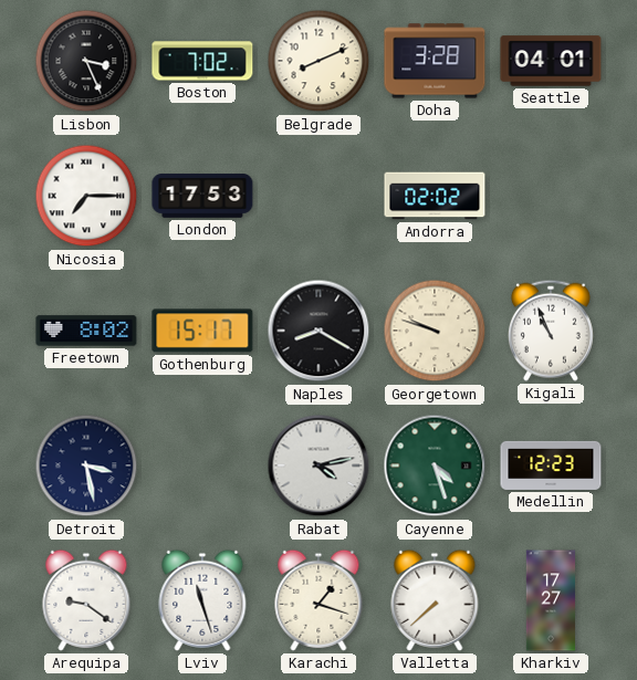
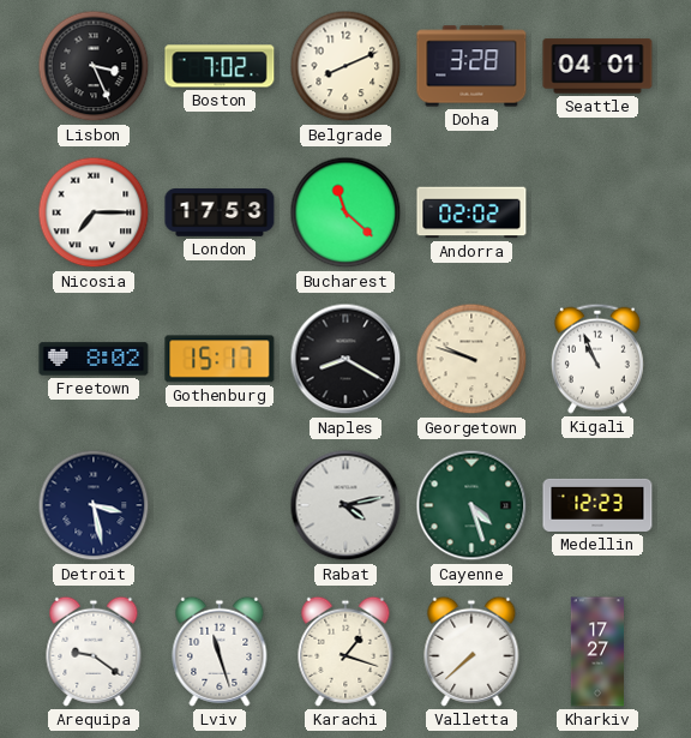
Bucharest: none -> 11:22
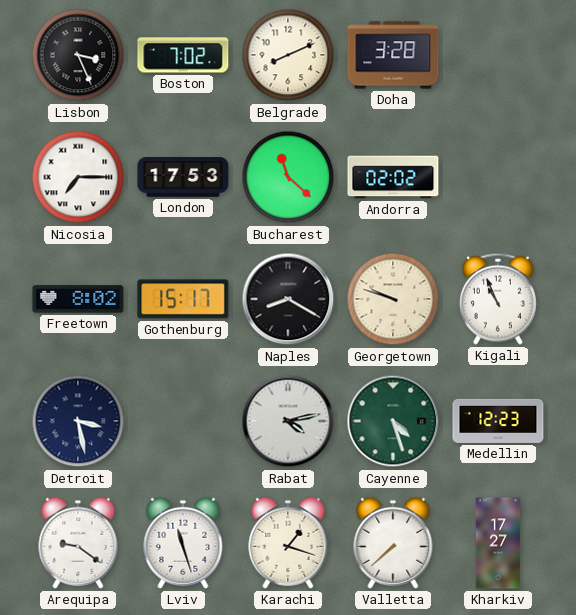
Seattle: 04:01 -> none
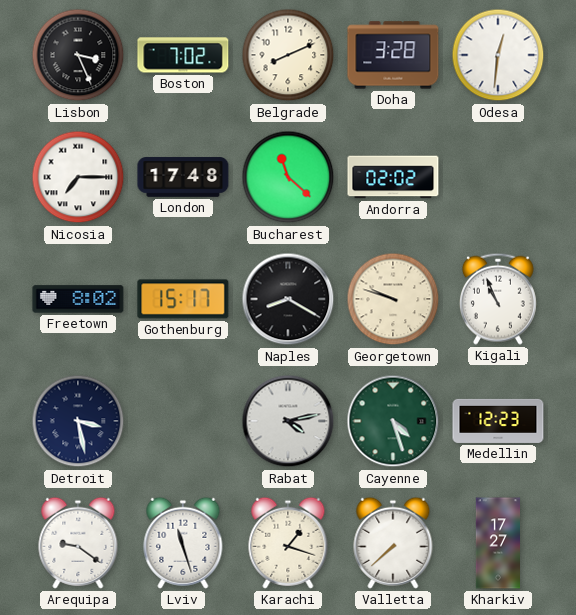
Odesa: none -> 12:31
London: 17:53 -> 17:48
